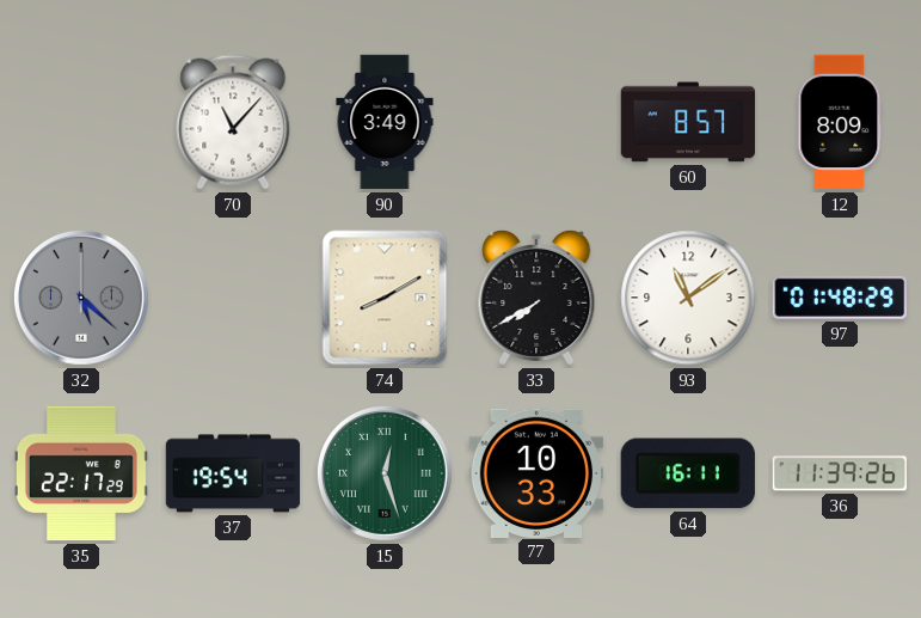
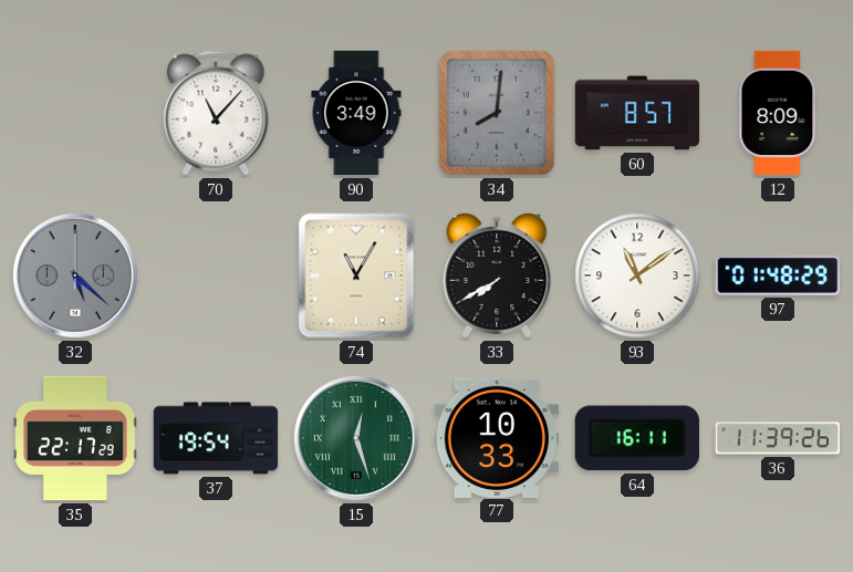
34: none -> 8:01
74: 8:10 -> 11:05
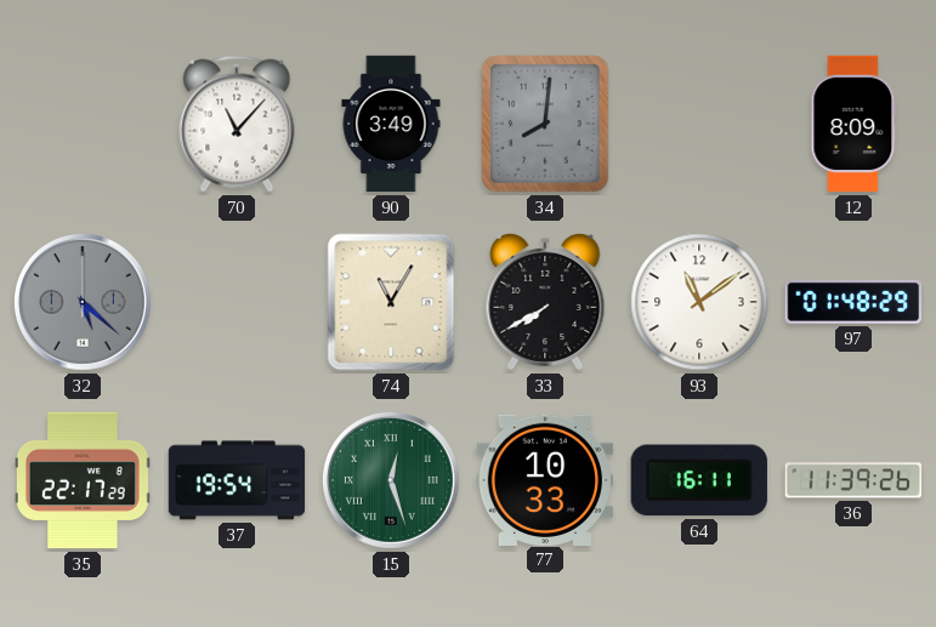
60: 8:57 -> none
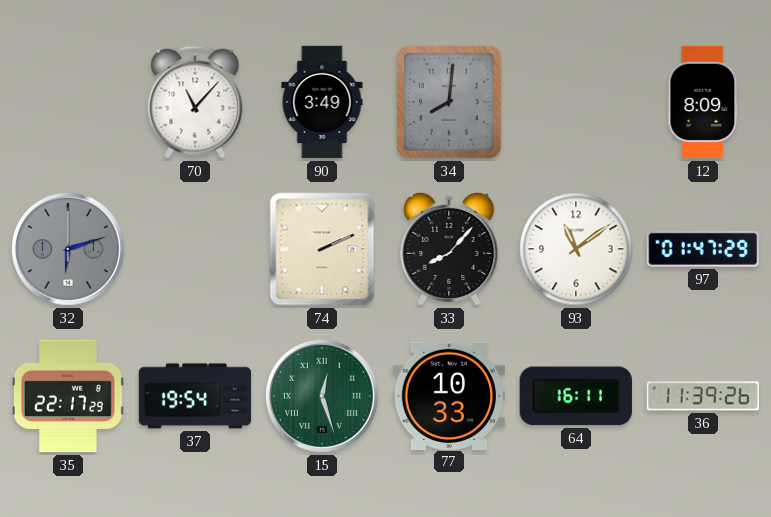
32: 5:22 -> 6:12
74: 11:05 -> 2:11
33: 7:40 -> 8:07
97: 01:48 -> 01:47
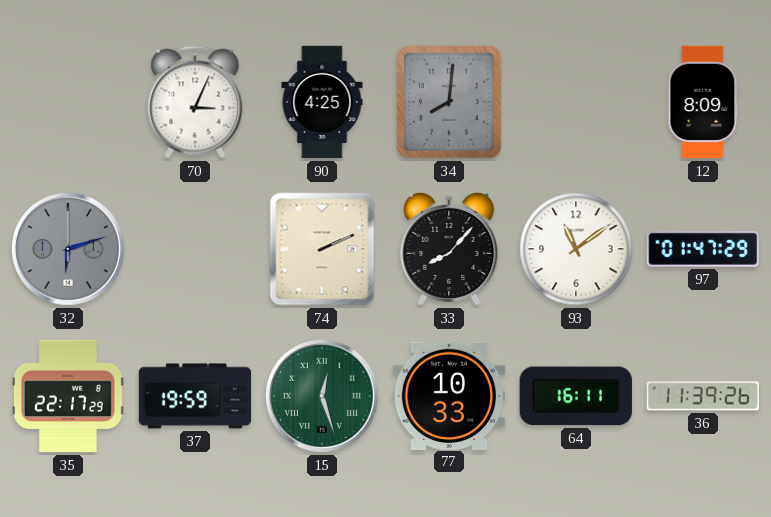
70: 11:07 -> 3:04
90: 3:49 -> 4:25
37: 19:54 -> 19:59
